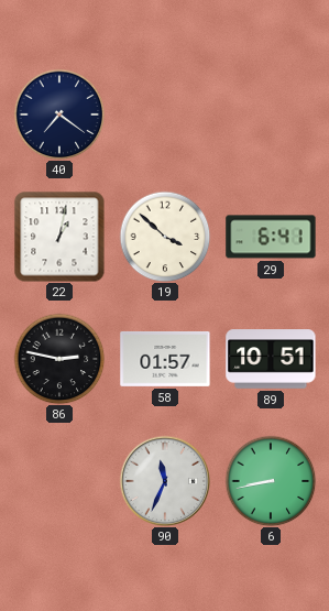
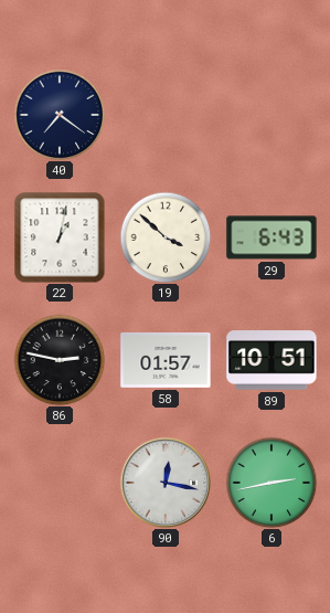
29: 6:41 -> 6:43
90: 11:34 -> 12:17
6: 8:43 -> 2:43
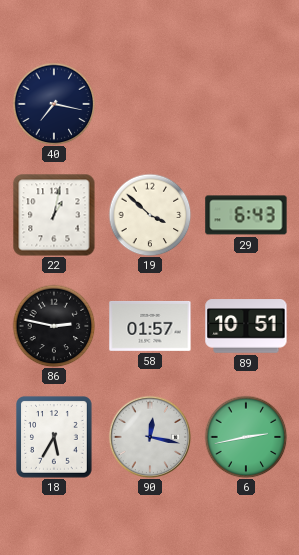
40: 7:21 -> 7:17
18: none -> 5:35
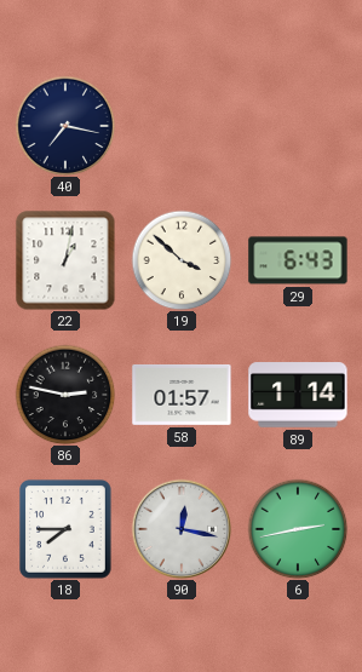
89: 10:51 -> 1:14
18: 5:35 -> 7:45
